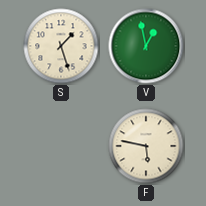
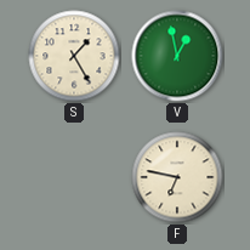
S: 1:27 -> 1:25
F: 5:47 -> 6:47
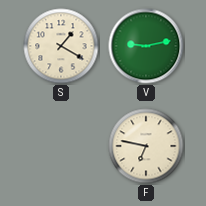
S: 1:25 -> 1:20
V: 12:58 -> 9:13
